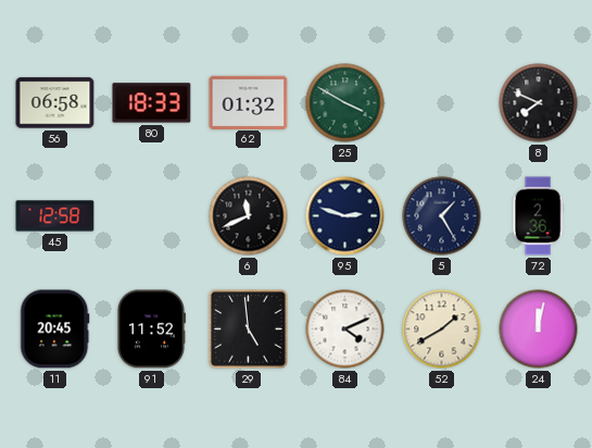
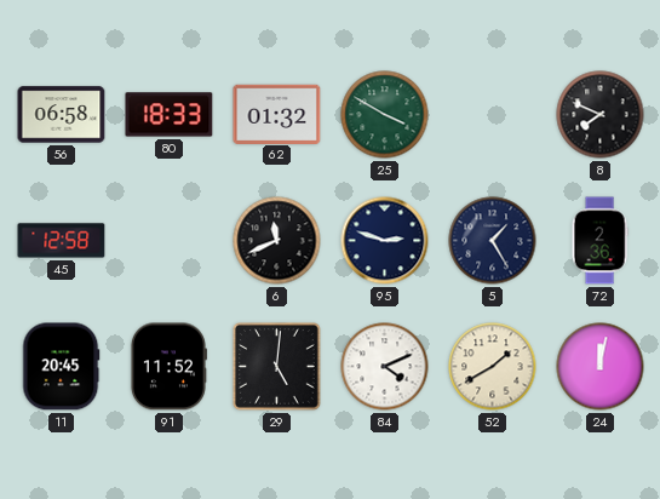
29: 4:59 -> 5:01
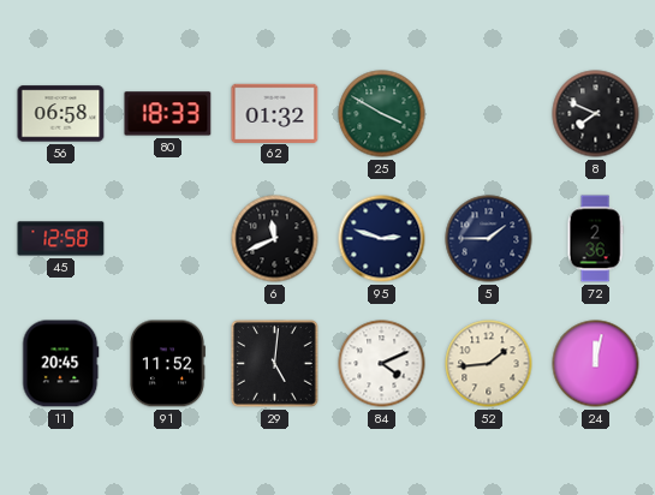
5: 1:25 -> 1:45
52: 1:40 -> 1:44
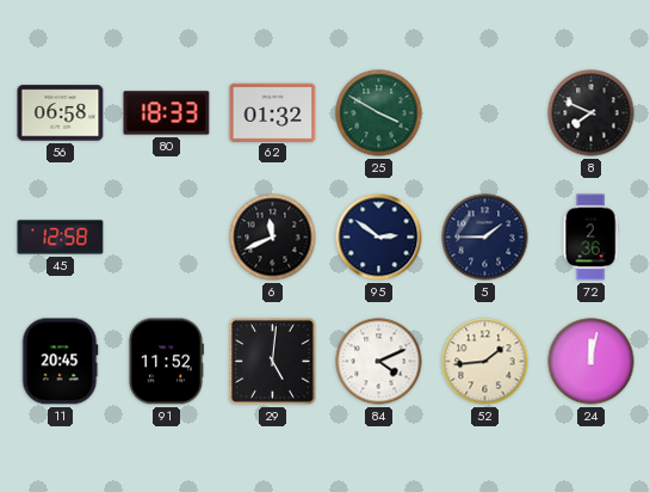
95: 2:48 -> 2:51
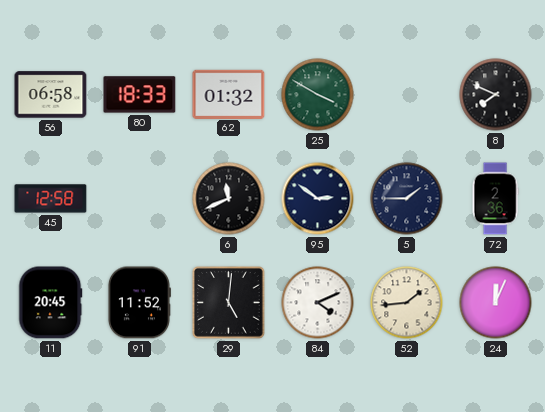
24: 12:02 -> 12:04
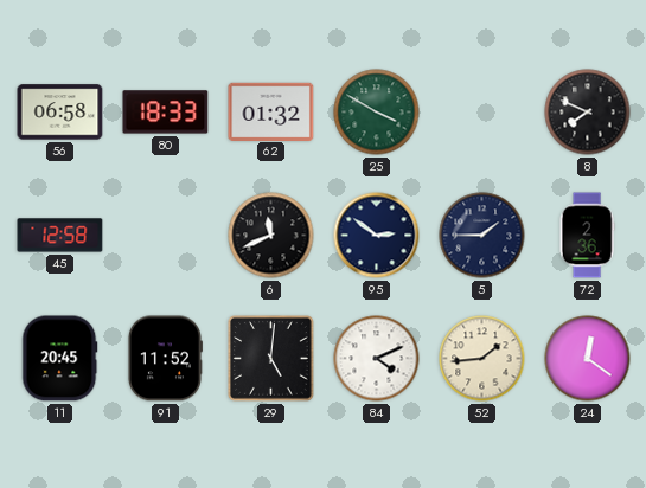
24: 12:04 -> 12:21
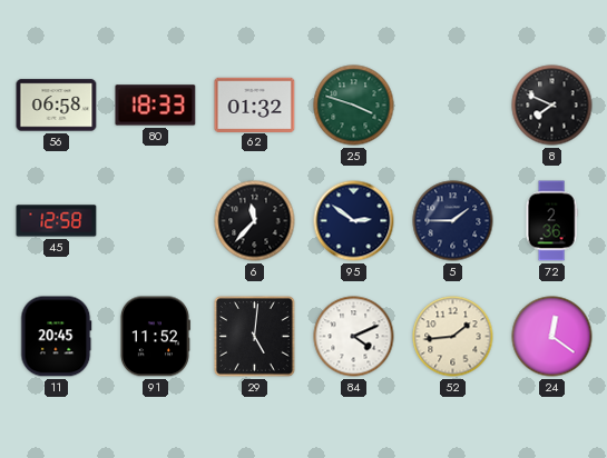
25: 3:50 -> 3:48
6: 11:41 -> 11:37
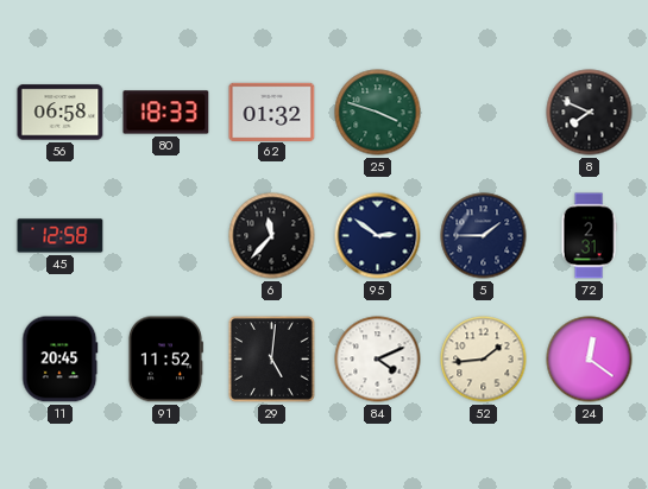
72: 2:36 -> 2:31
